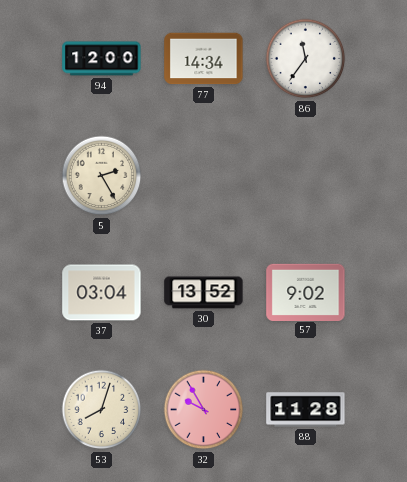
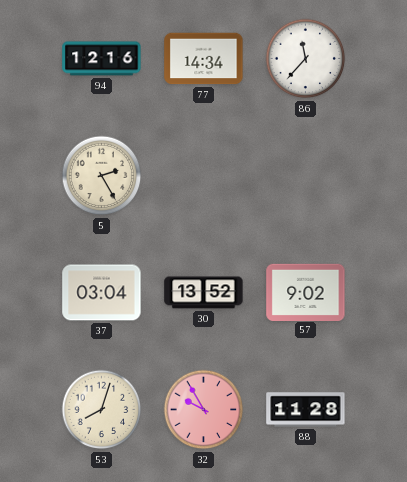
94: 12:00 -> 12:16
86: 11:36 -> 11:37
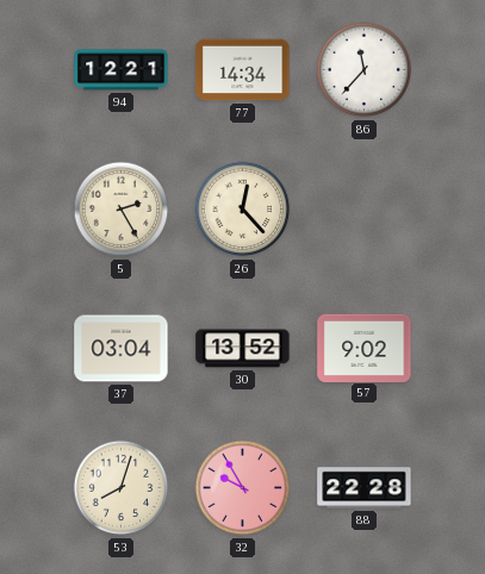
94: 12:16 -> 12:21
26: none -> 12:23
88: 11:28 -> 22:28
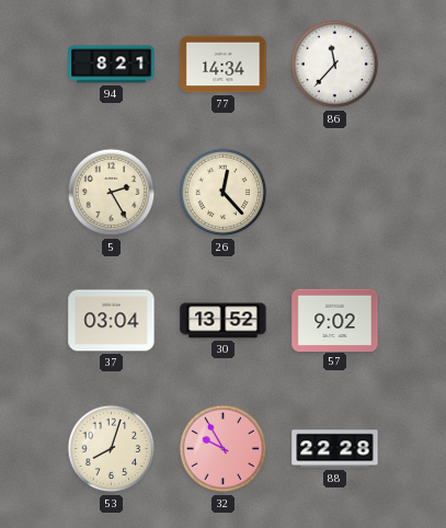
94: 12:21 -> 8:21
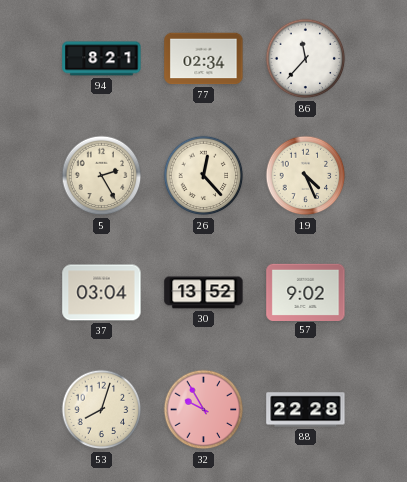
77: 14:34 -> 02:34
19: none -> 4:26
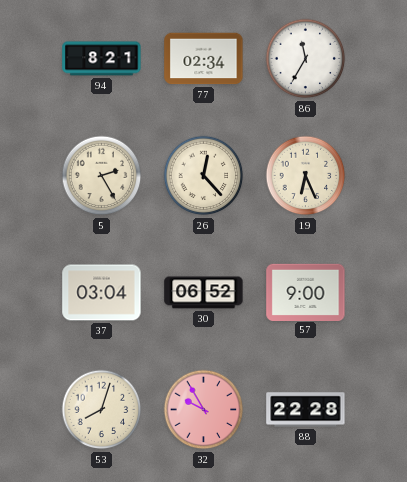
86: 11:37 -> 11:35
19: 4:26 -> 6:26
30: 13:52 -> 06:52
57: 9:02 -> 9:00
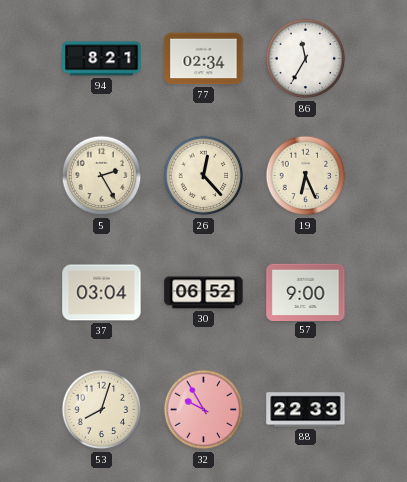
88: 22:28 -> 22:33
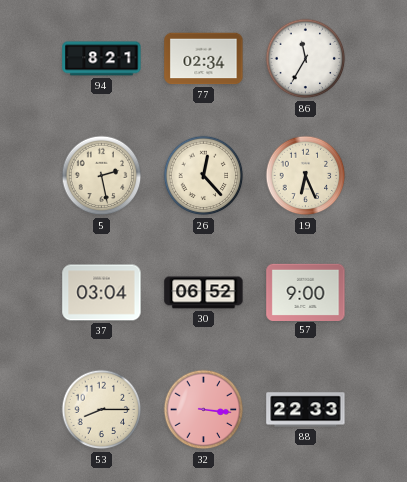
5: 2:25 -> 2:28
53: 8:03 -> 8:15
32: 9:55 -> 3:16
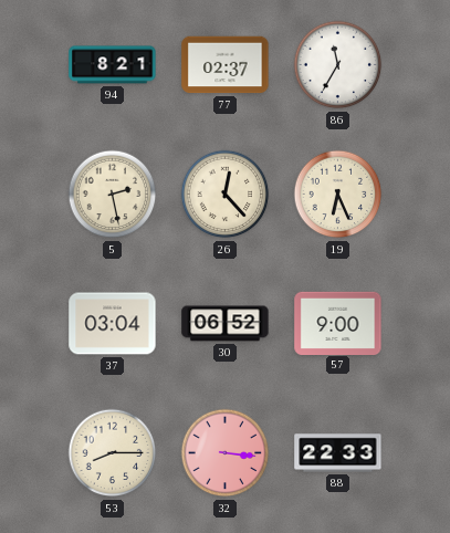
77: 02:34 -> 02:37
